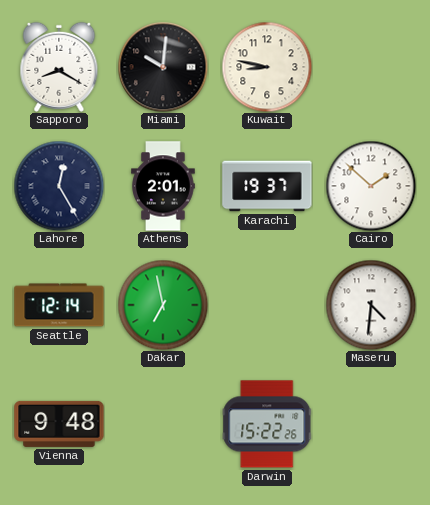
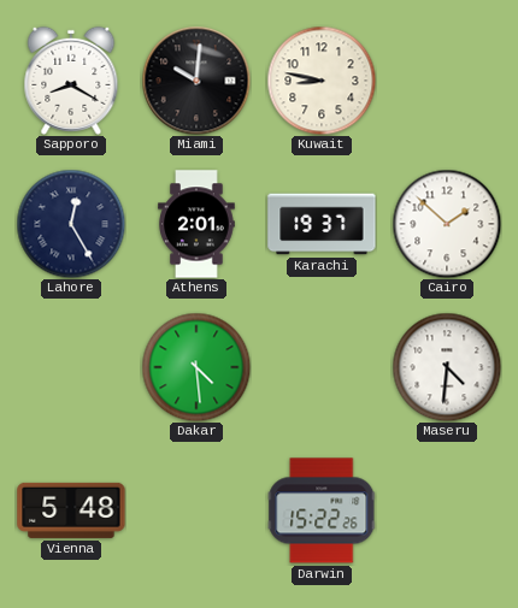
Seattle: 12:14 -> none
Dakar: 6:58 -> 4:29
Vienna: 9:48 -> 5:48
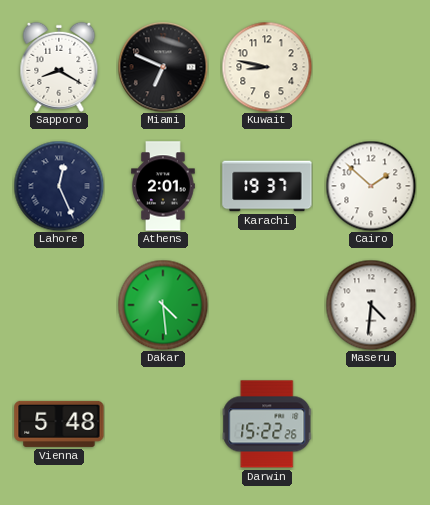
Miami: 10:01 -> 6:49
Lahore: 12:25 -> 12:26
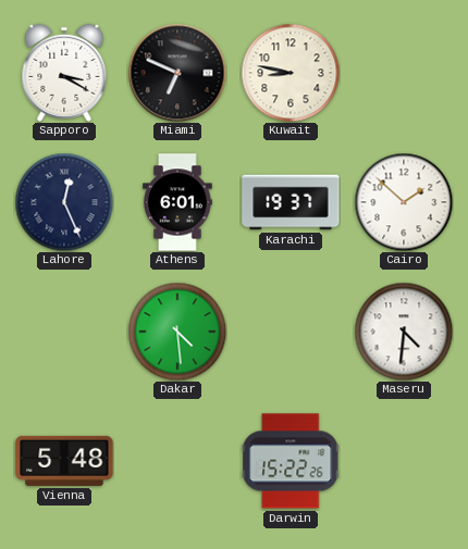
Sapporo: 8:20 -> 3:20
Athens: 2:01 -> 6:01
